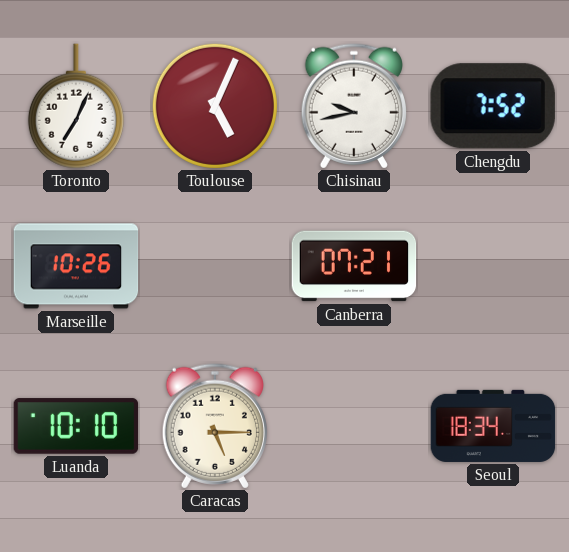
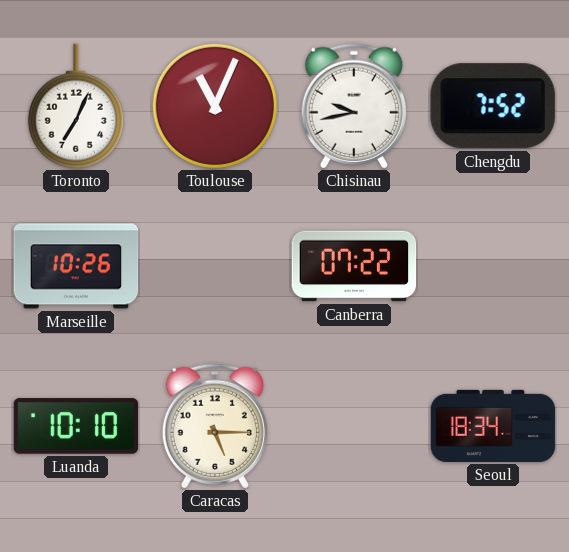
Toulouse: 5:04 -> 11:04
Canberra: 07:21 -> 07:22
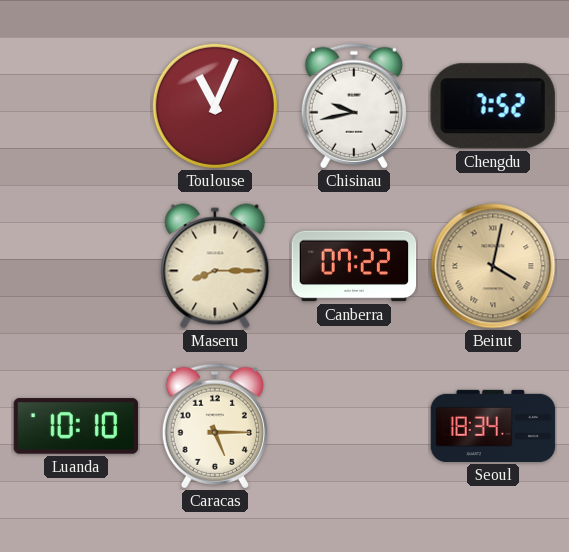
Toronto: 7:04 -> none
Marseille: 10:26 -> none
Maseru: none -> 8:15
Beirut: none -> 4:02
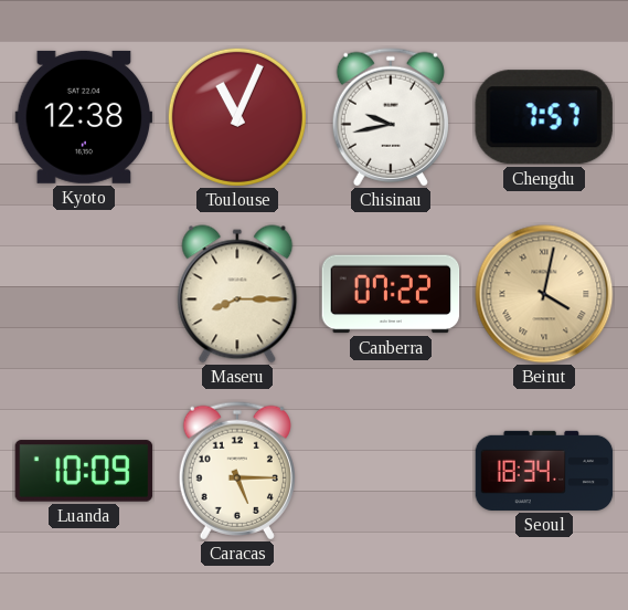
Kyoto: none -> 12:38
Chengdu: 7:52 -> 7:57
Luanda: 10:10 -> 10:09
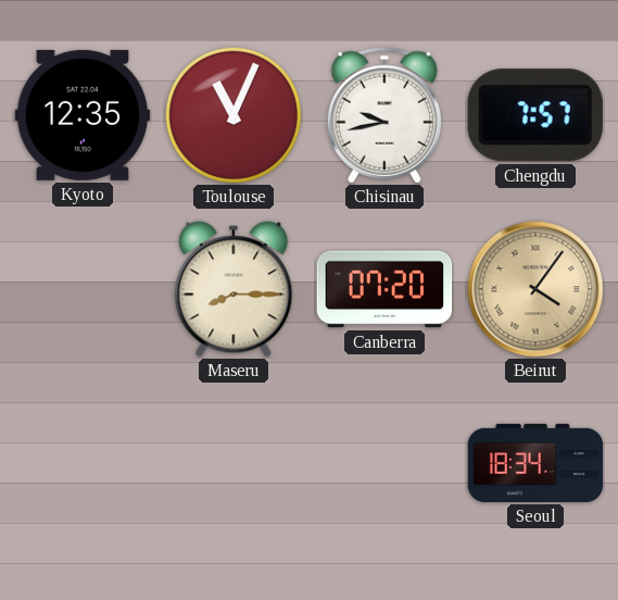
Kyoto: 12:38 -> 12:35
Canberra: 07:22 -> 07:20
Beirut: 4:02 -> 4:06
Luanda: 10:09 -> none
Caracas: 5:15 -> none
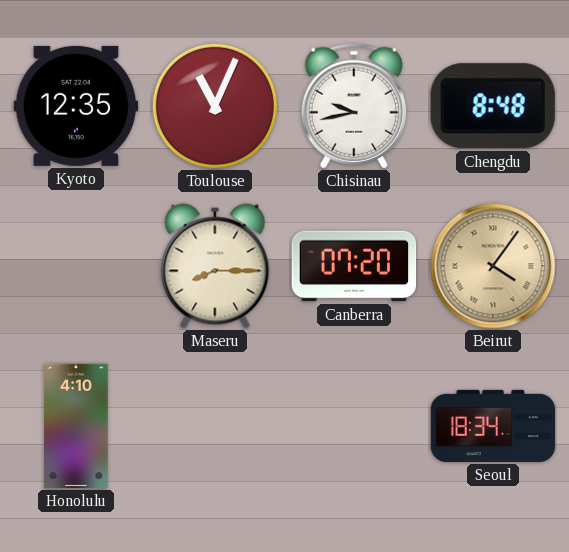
Chengdu: 7:57 -> 8:48
Honolulu: none -> 4:10
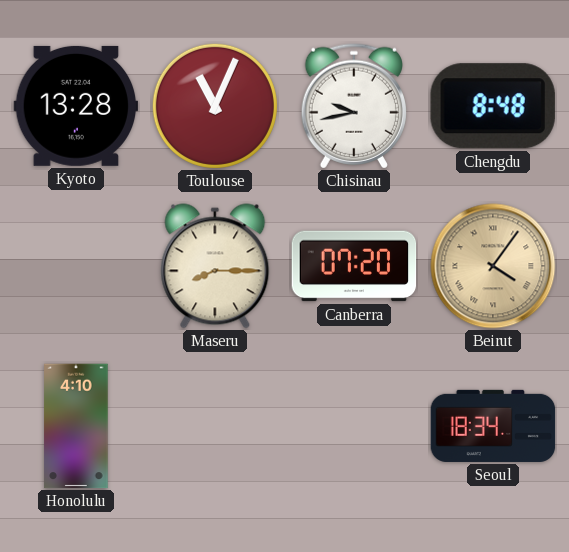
Kyoto: 12:35 -> 13:28
